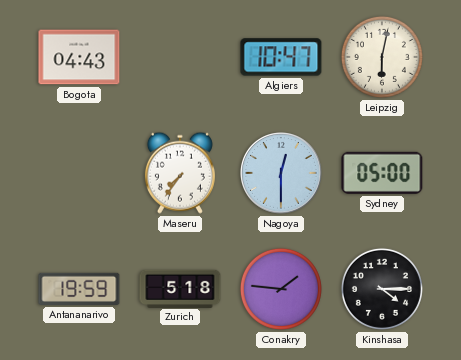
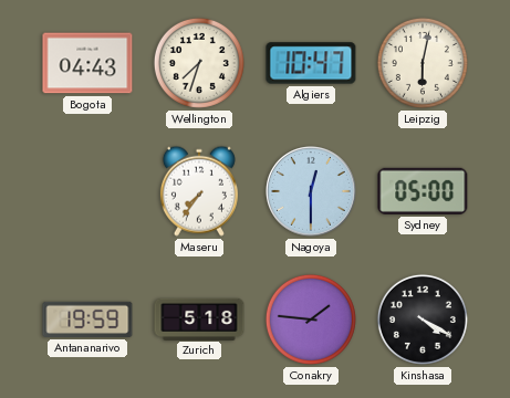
Wellington: none -> 7:33
Kinshasa: 4:15 -> 4:20
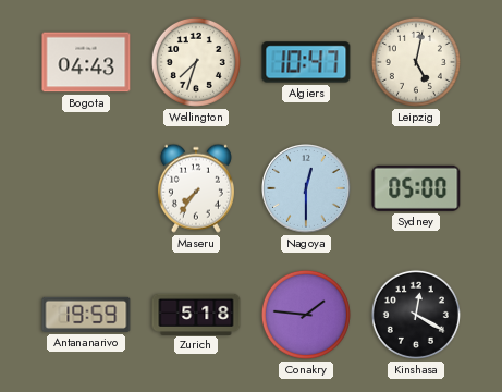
Leipzig: 6:02 -> 5:02
Kinshasa: 4:20 -> 12:20
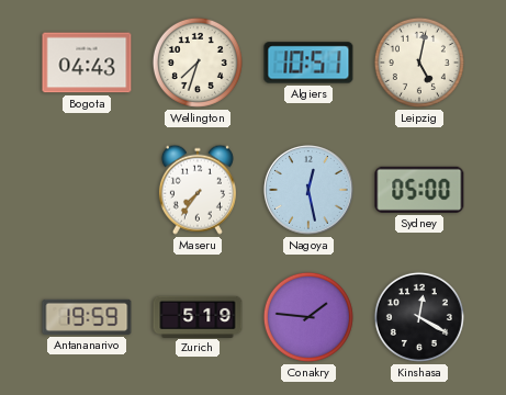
Algiers: 10:47 -> 10:51
Nagoya: 12:30 -> 12:28
Zurich: 5:18 -> 5:19
